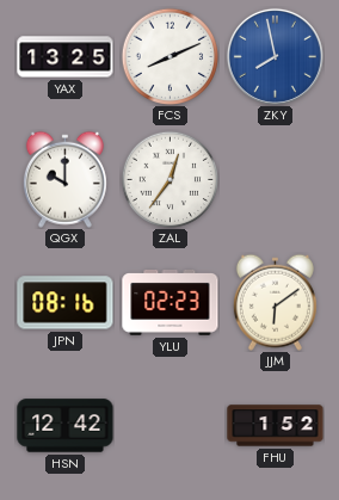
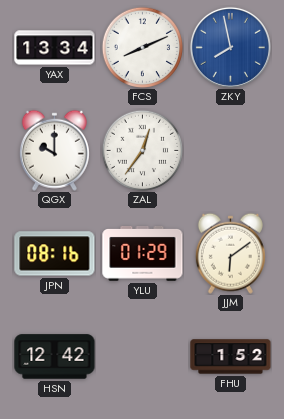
YAX: 13:25 -> 13:34
YLU: 02:23 -> 01:29
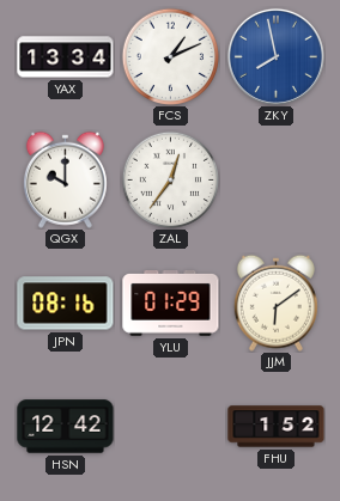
FCS: 8:11 -> 1:11
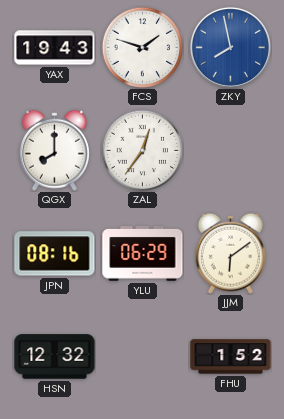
YAX: 13:34 -> 19:43
FCS: 1:11 -> 1:48
QGX: 10:00 -> 8:00
YLU: 01:29 -> 06:29
HSN: 12:42 -> 12:32
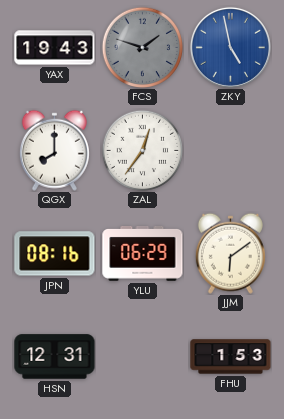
FCS dial: white -> grey
ZKY: 7:58 -> 4:58
HSN: 12:32 -> 12:31
FHU: 1:52 -> 1:53
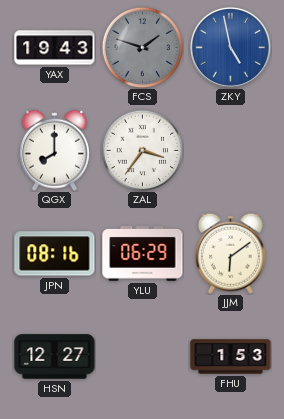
ZAL: 12:36 -> 3:36
HSN: 12:31 -> 12:27
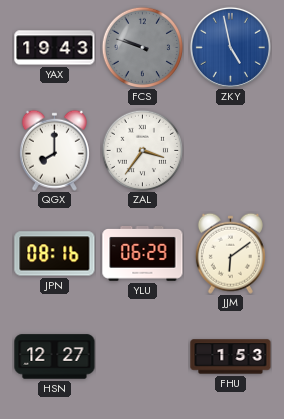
FCS: 1:48 -> 9:48
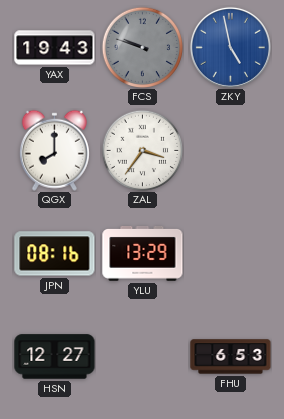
YLU: 06:29 -> 13:29
JJM: 6:09 -> none
FHU: 1:53 -> 6:53
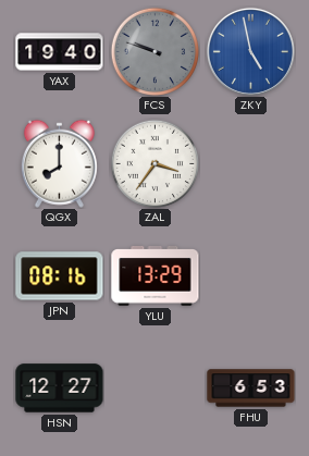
YAX: 19:43 -> 19:40
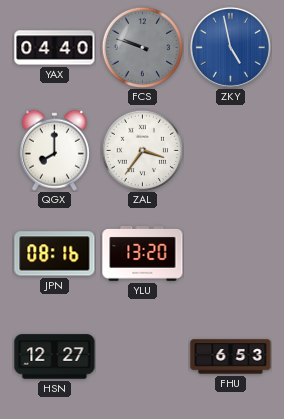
YAX: 19:40 -> 04:40
YLU: 13:29 -> 13:20
